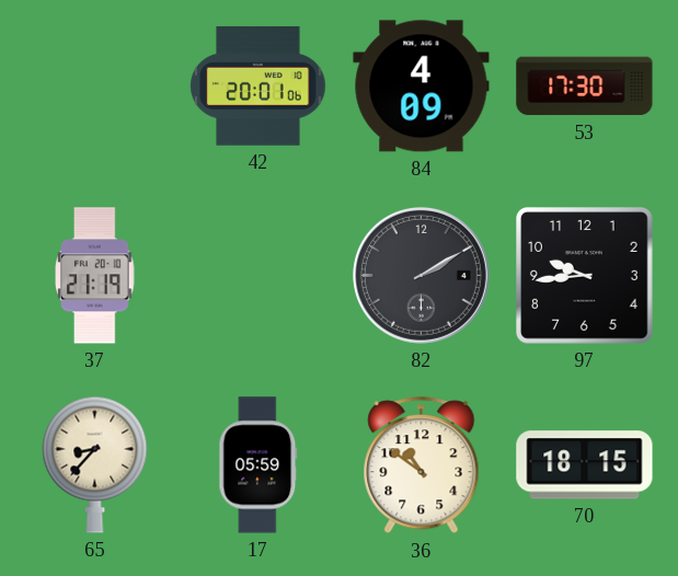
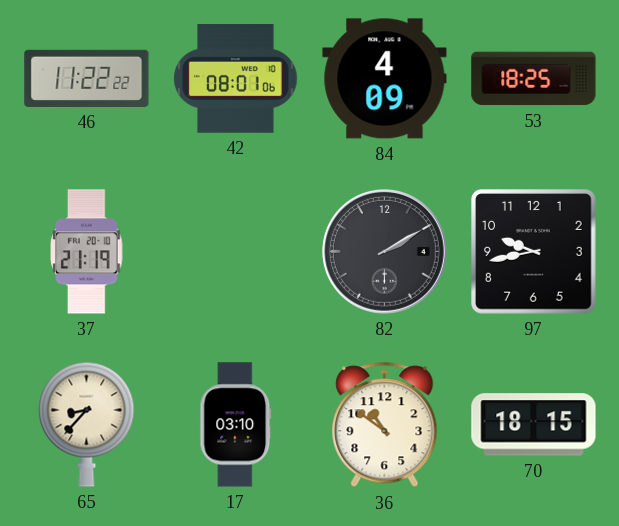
46: none -> 11:22
42: 20:01 -> 08:01
53: 17:30 -> 18:25
97: 9:44 -> 9:43
17: 05:59 -> 03:10
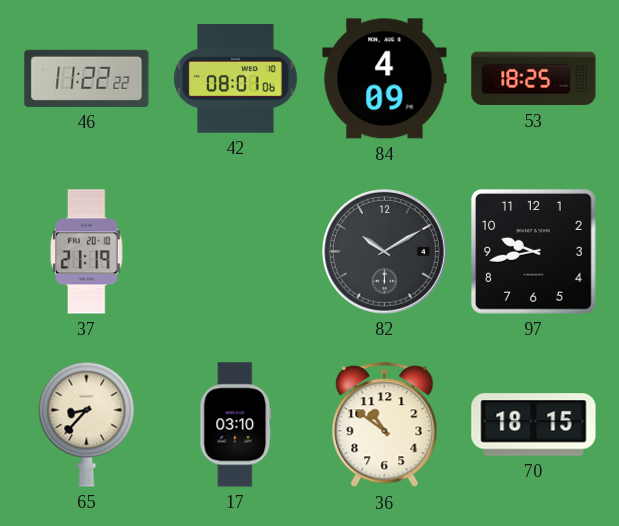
82: 2:10 -> 10:10
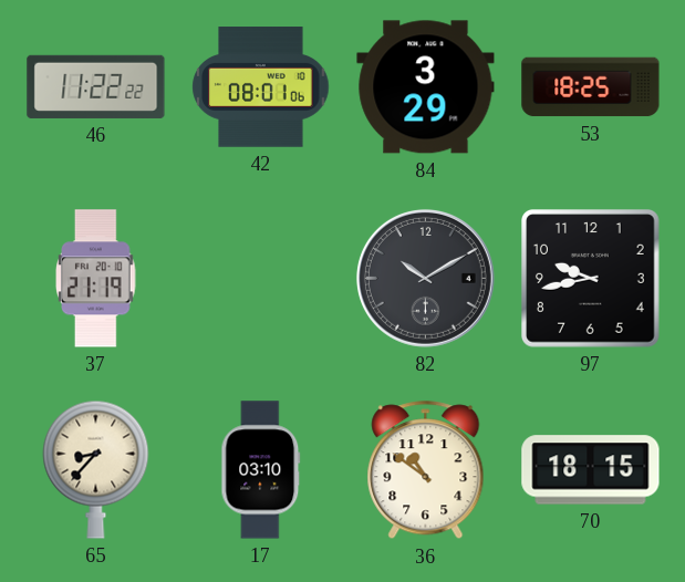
84: 4:09 -> 3:29
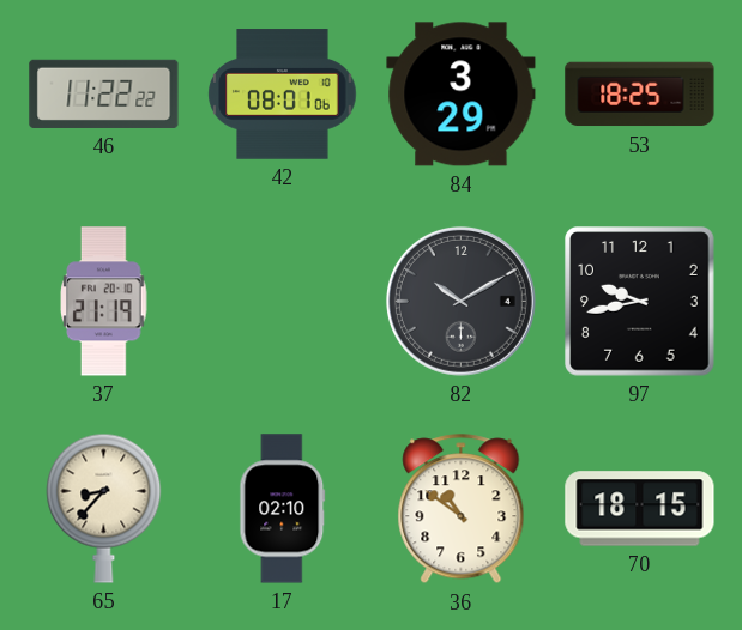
17: 03:10 -> 02:10
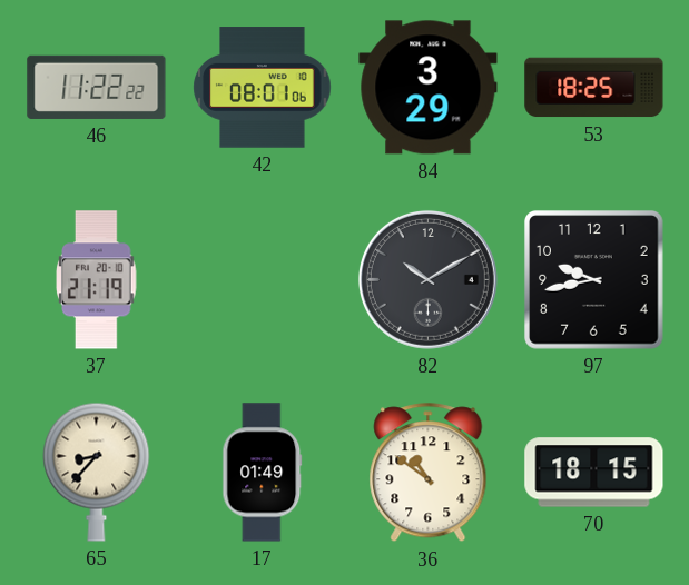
17: 02:10 -> 01:49
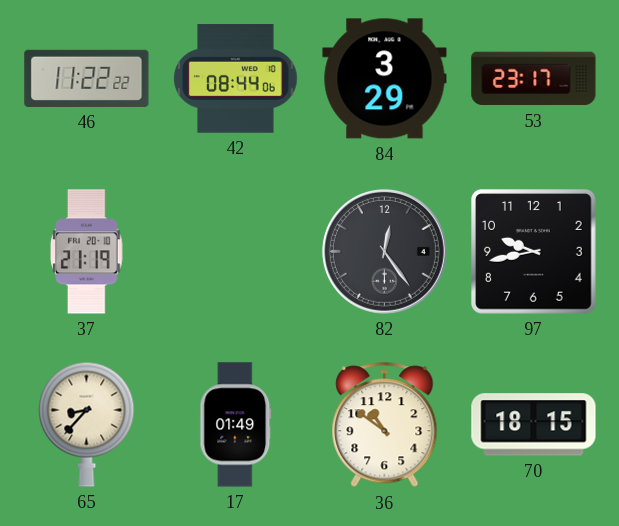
42: 08:01 -> 08:44
53: 18:25 -> 23:17
82: 10:10 -> 12:24
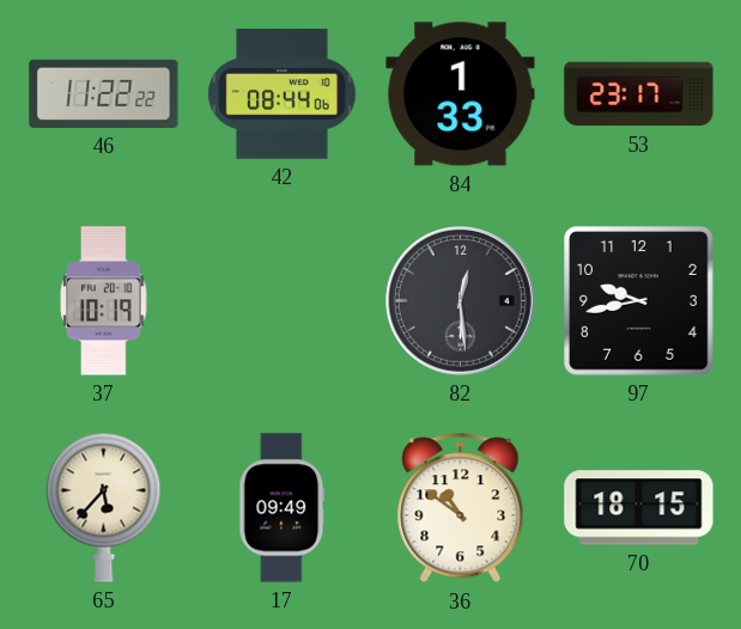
84: 3:29 -> 1:33
37: 21:19 -> 10:19
82: 12:24 -> 12:29
65: 8:37 -> 5:37
17: 01:49 -> 09:49
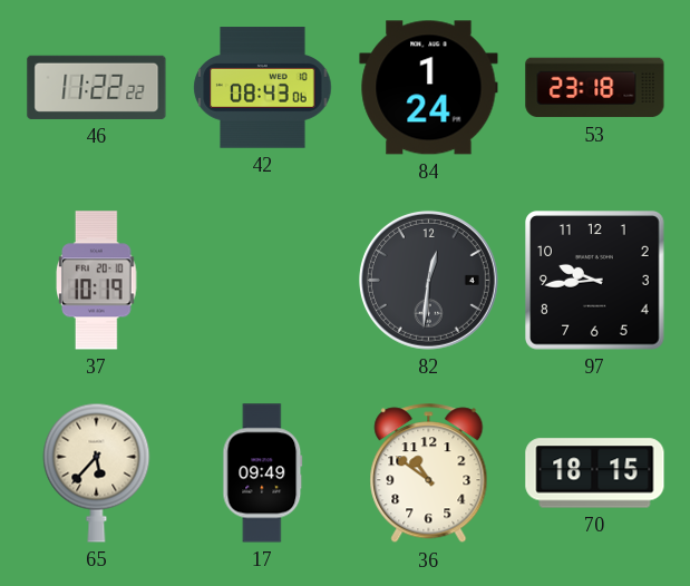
42: 08:44 -> 08:43
84: 1:33 -> 1:24
53: 23:17 -> 23:18
82: 12:29 -> 12:31
97: 9:43 -> 9:44
